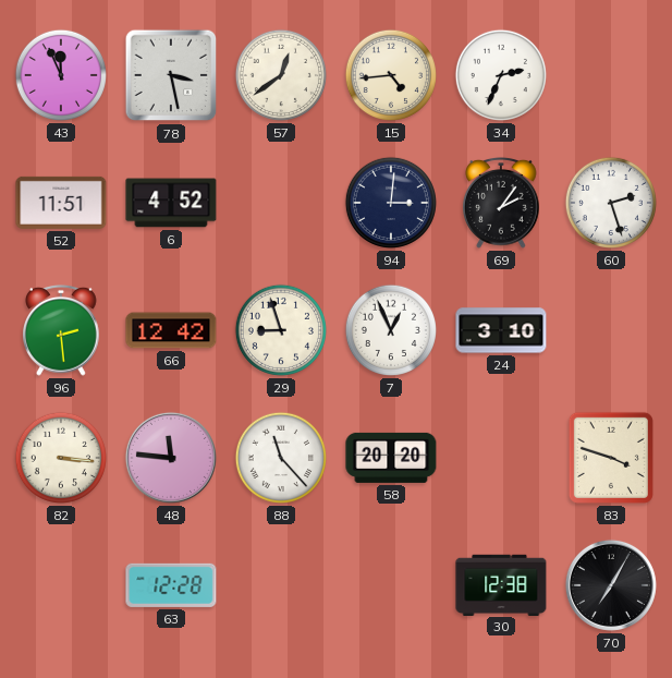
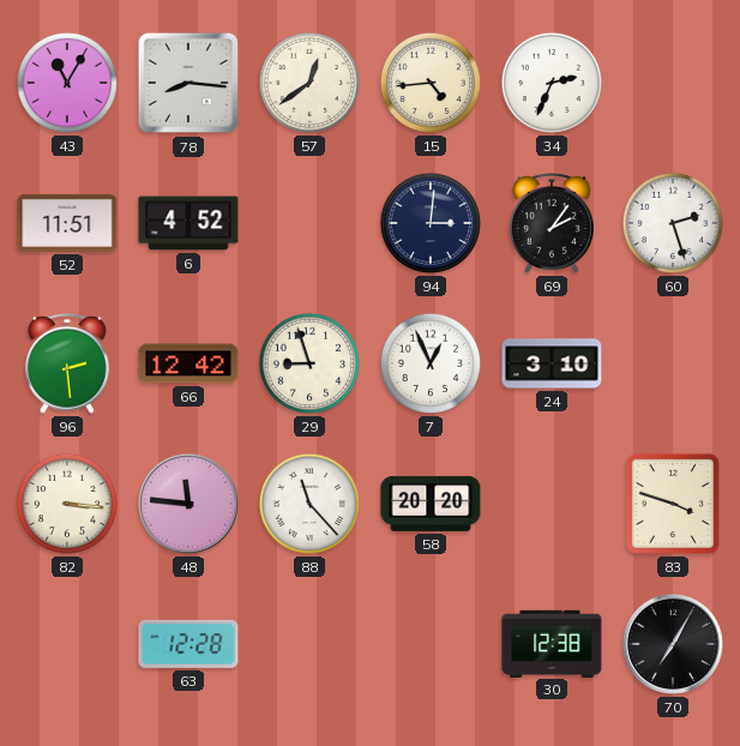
43: 11:56 -> 11:05
78: 3:28 -> 8:16
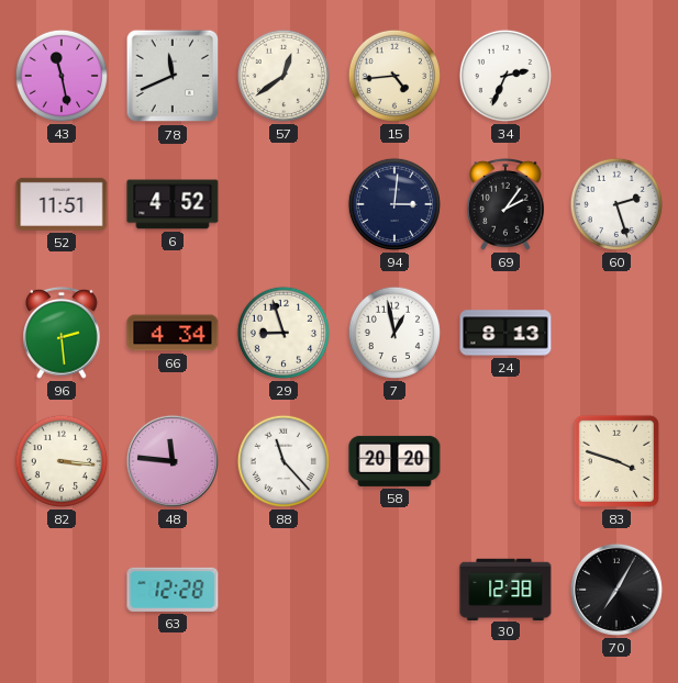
43: 11:05 -> 11:28
78: 8:16 -> 11:41
66: 12:42 -> 4:34
7: 12:56 -> 12:58
24: 3:10 -> 8:13
